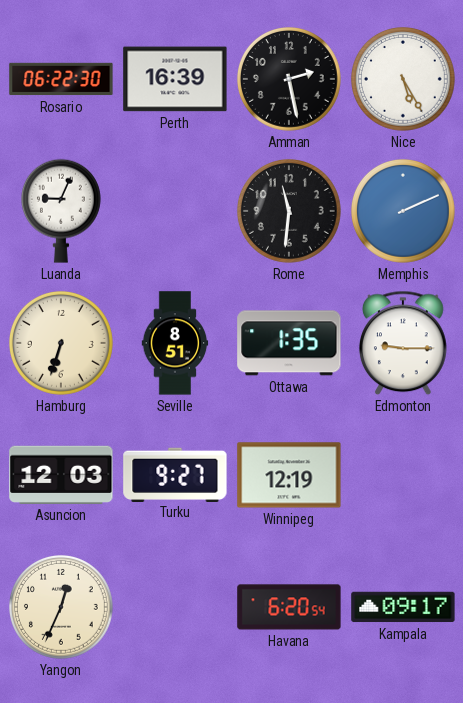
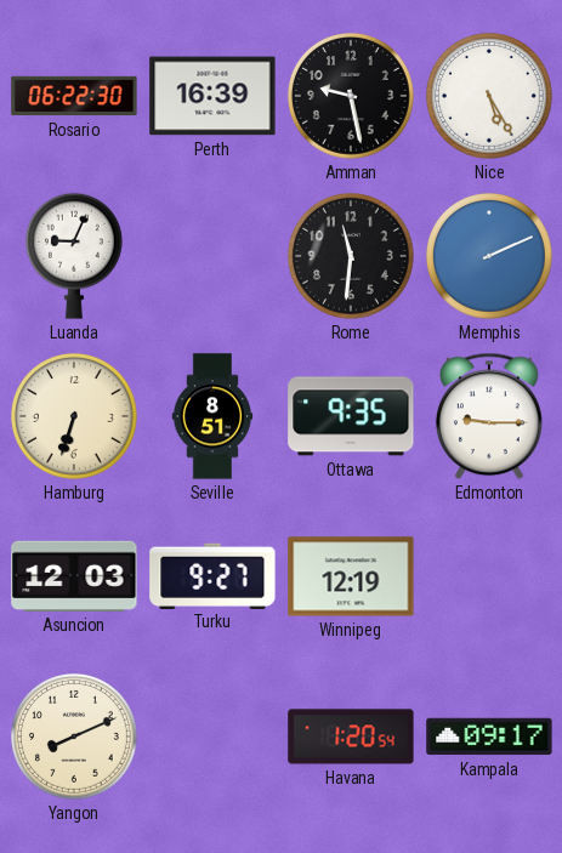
Amman: 2:28 -> 9:28
Ottawa: 1:35 -> 9:35
Yangon: 12:34 -> 8:11
Havana: 6:20 -> 1:20
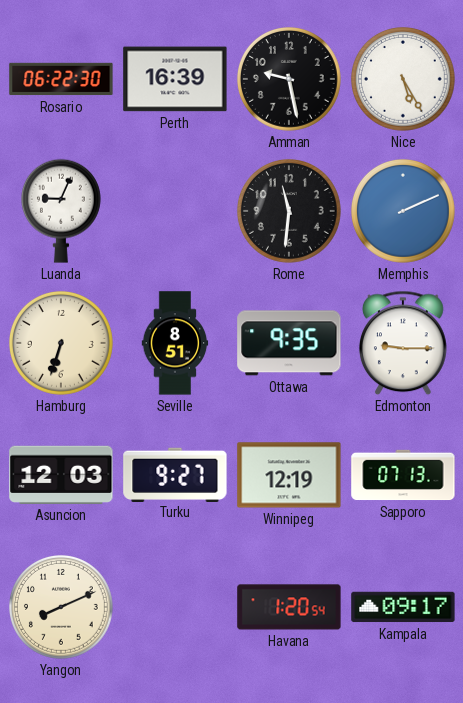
Sapporo: none -> 07:13
